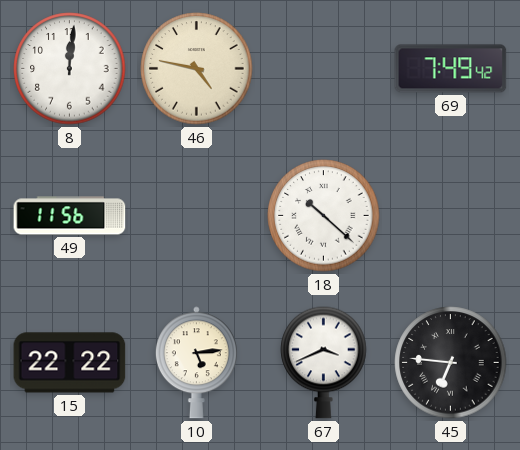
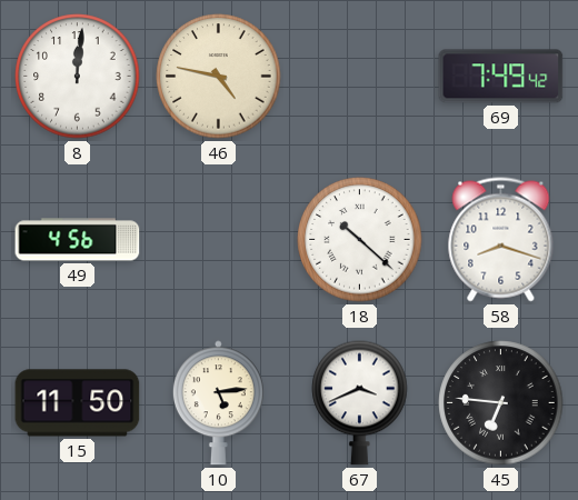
49: 11:56 -> 4:56
58: none -> 8:18
15: 22:22 -> 11:50
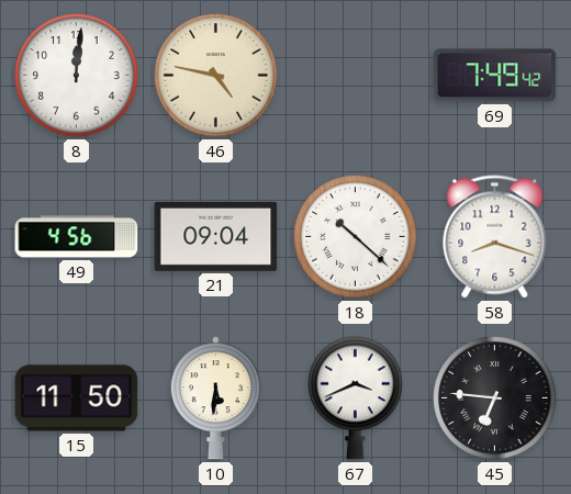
21: none -> 09:04
10: 5:14 -> 5:31
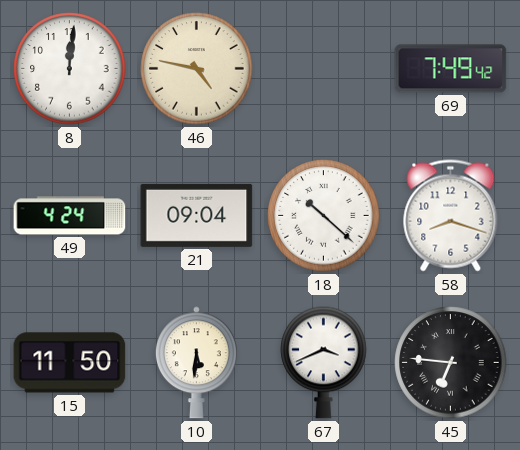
49: 4:56 -> 4:24
